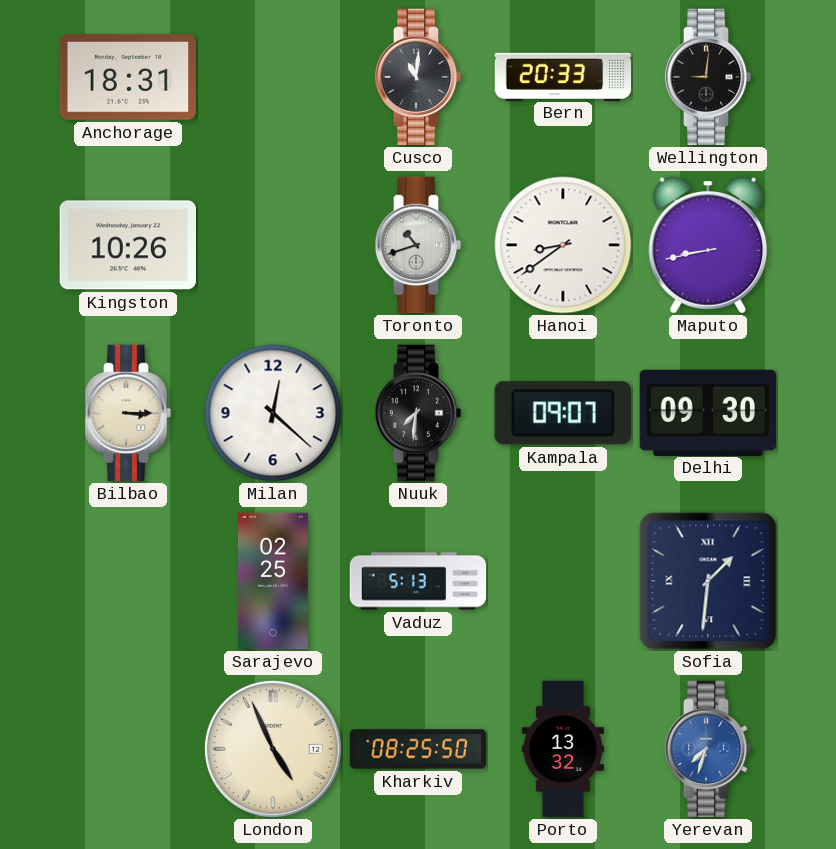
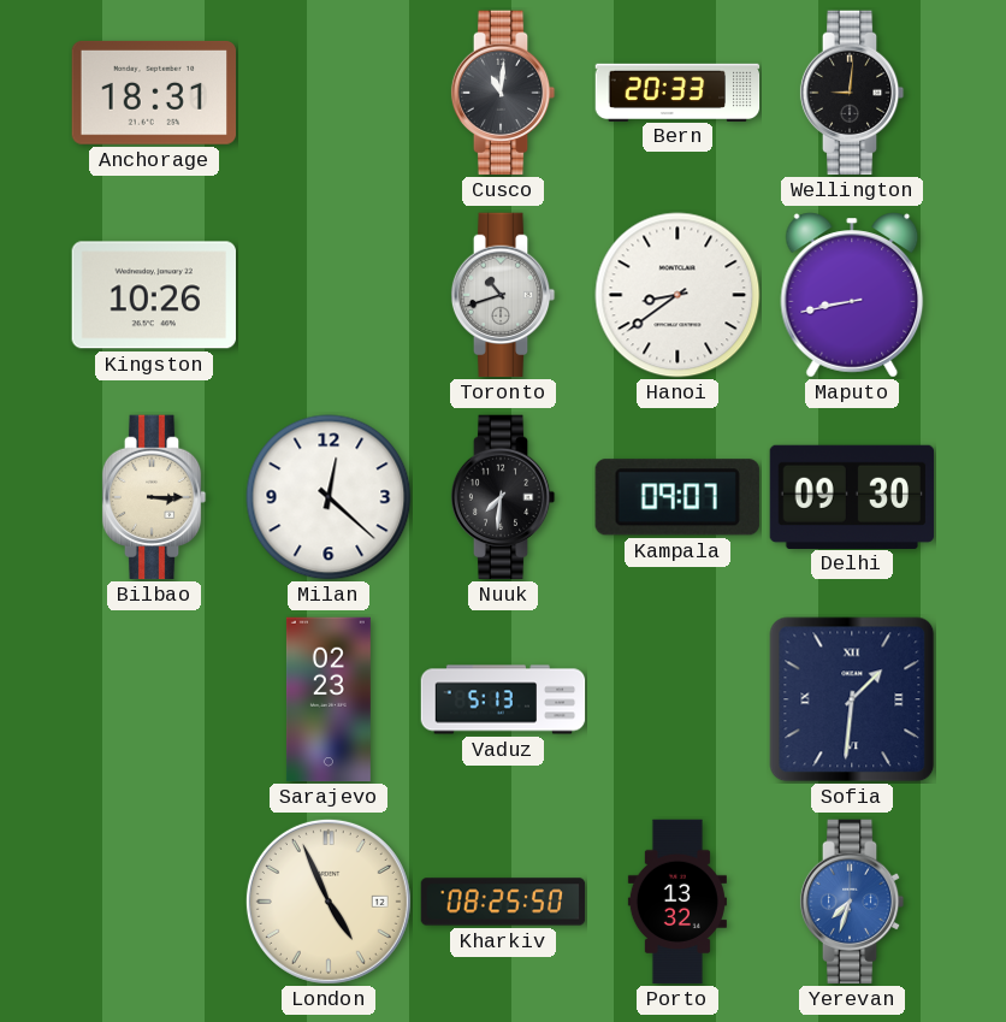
Sarajevo: 02:25 -> 02:23
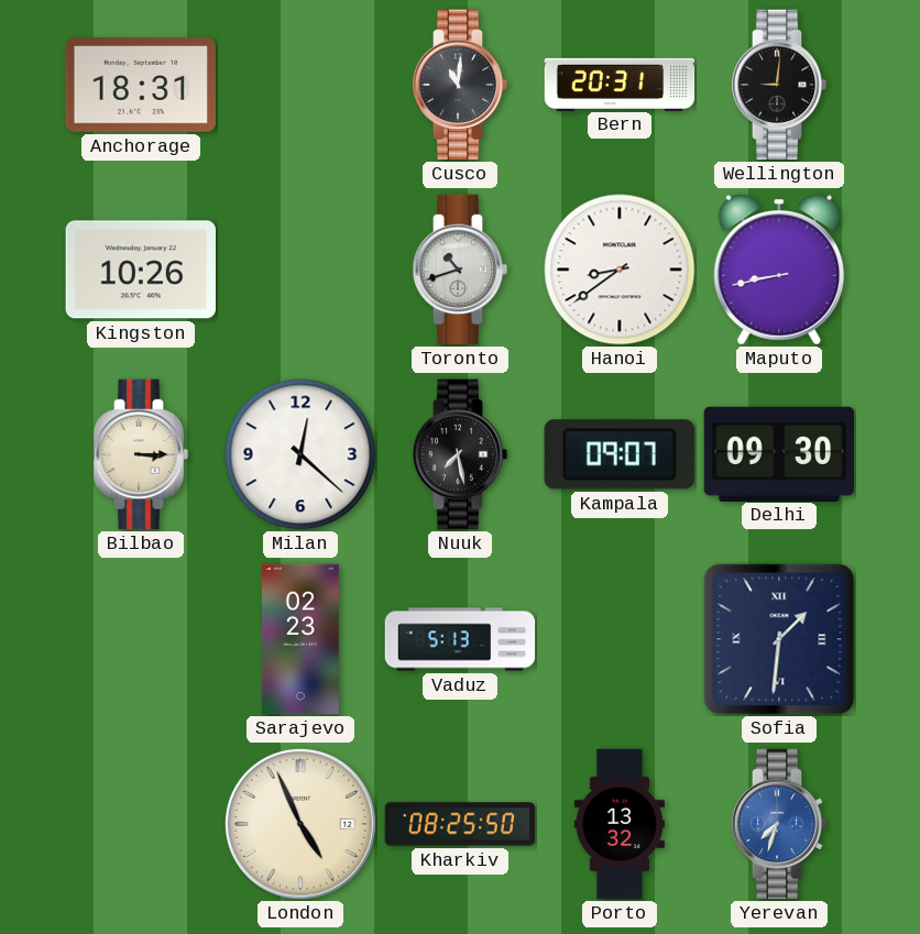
Bern: 20:33 -> 20:31
Nuuk: 7:31 -> 7:28
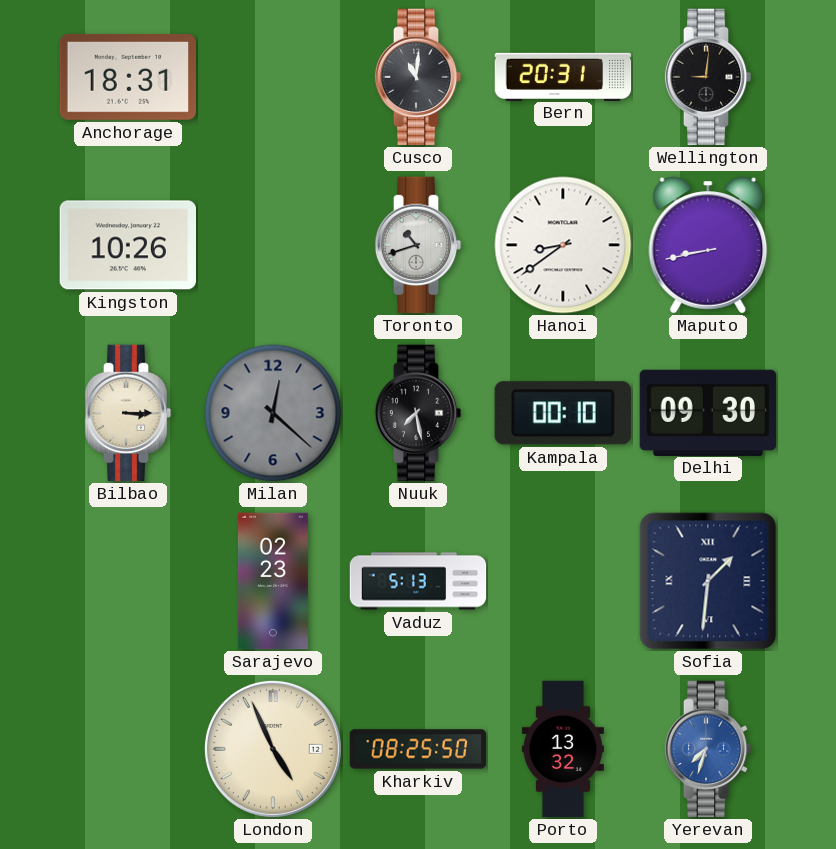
Milan dial: white -> grey
Kampala: 09:07 -> 00:10
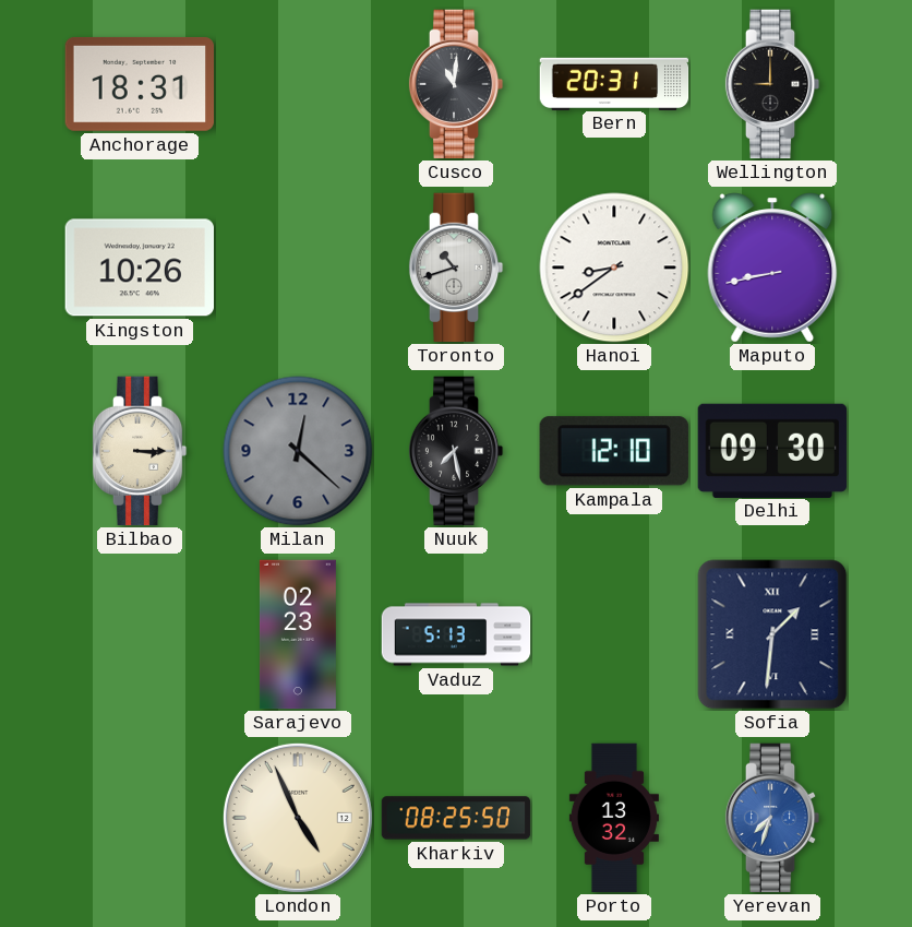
Wellington: 9:01 -> 9:00
Kampala: 00:10 -> 12:10
